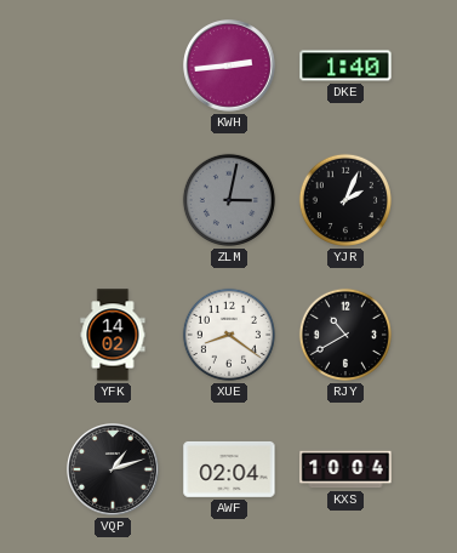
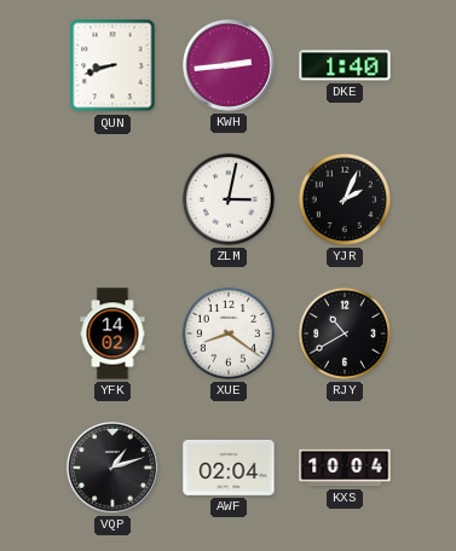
QUN: none -> 8:42
ZLM dial: grey -> white
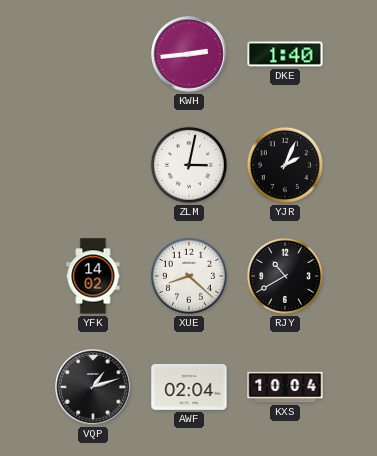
QUN: 8:42 -> none
XUE: 8:21 -> 8:22
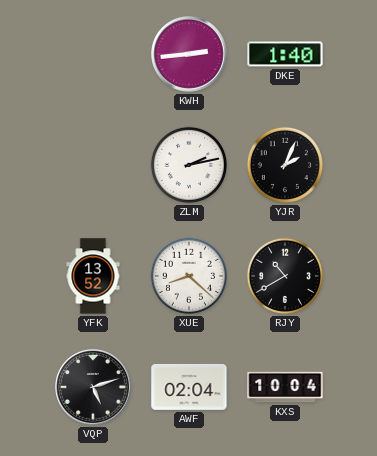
ZLM: 3:02 -> 2:13
YFK: 14:02 -> 13:52
VQP: 1:12 -> 5:12
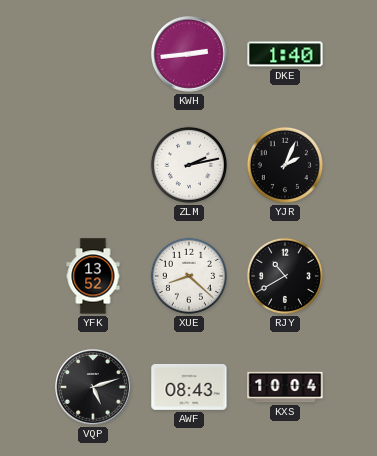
AWF: 02:04 -> 08:43
